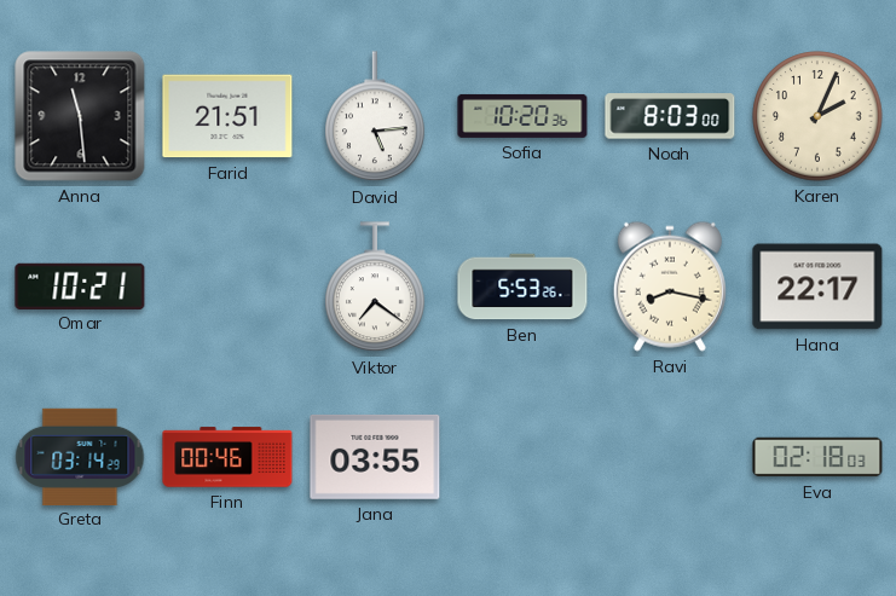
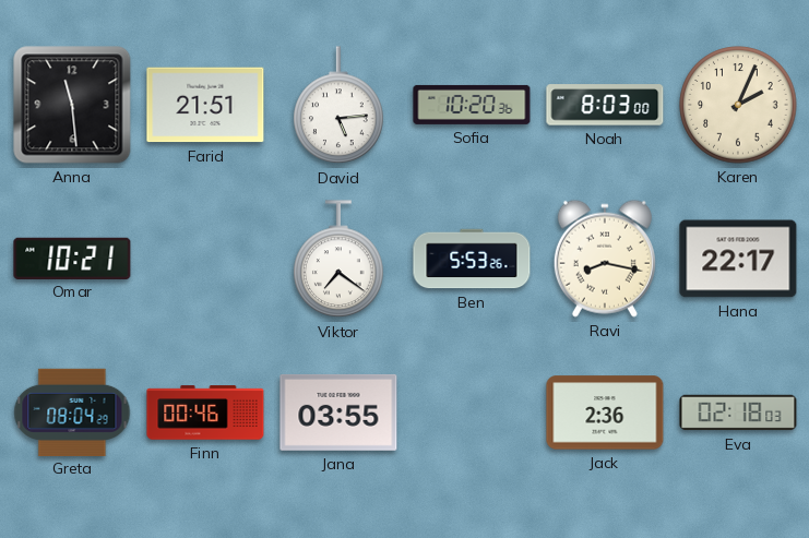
Greta: 03:14 -> 08:04
Jack: none -> 2:36
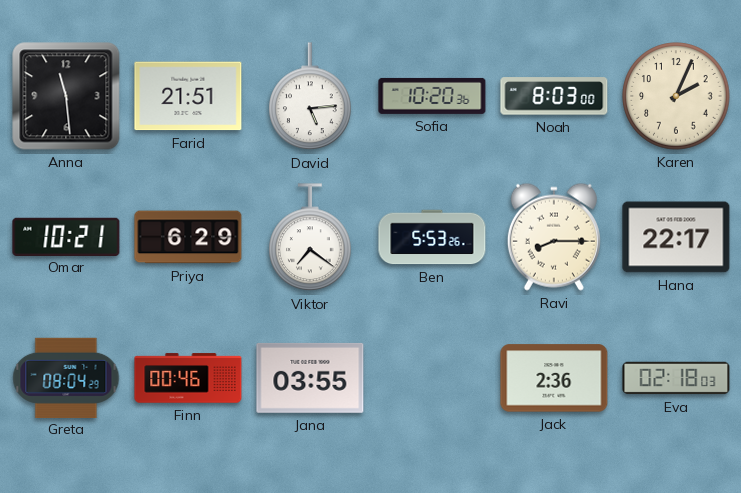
Priya: none -> 6:29
Ravi: 8:17 -> 8:15
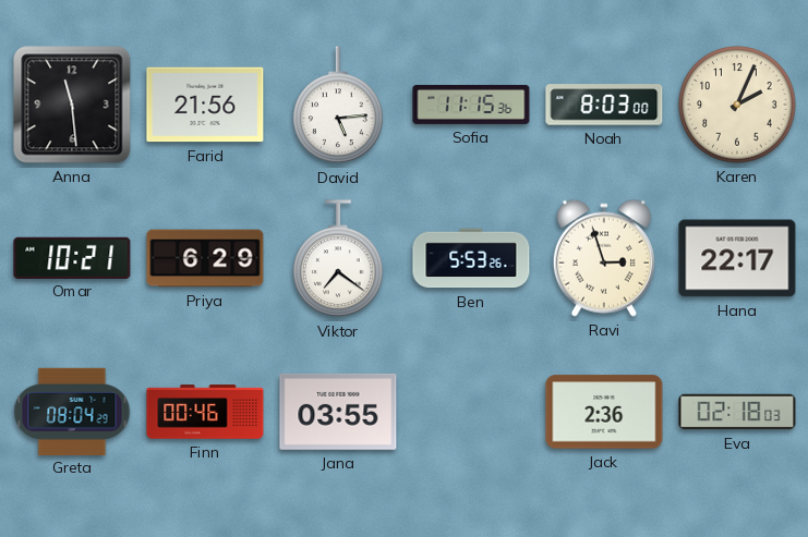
Farid: 21:51 -> 21:56
Sofia: 10:20 -> 11:15
Ravi: 8:15 -> 2:57
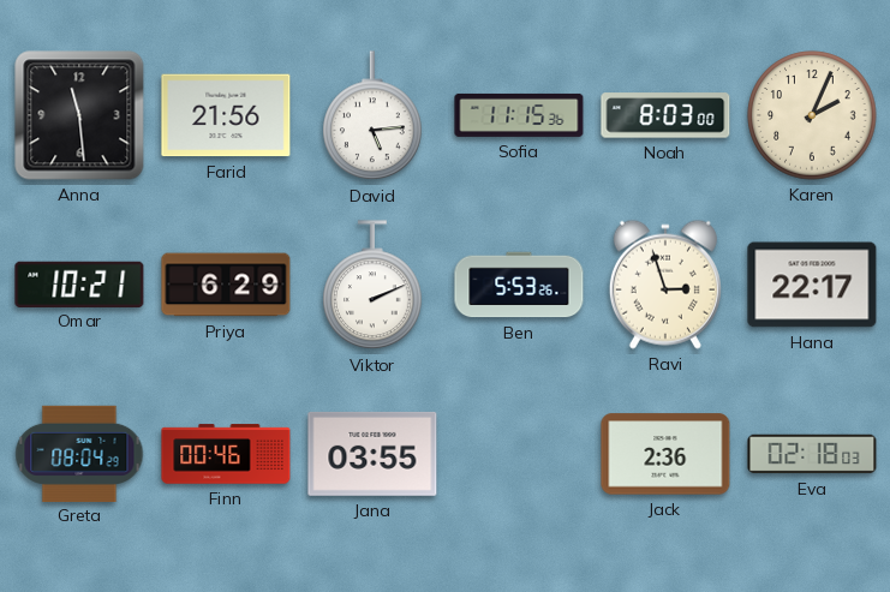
Viktor: 7:21 -> 2:11
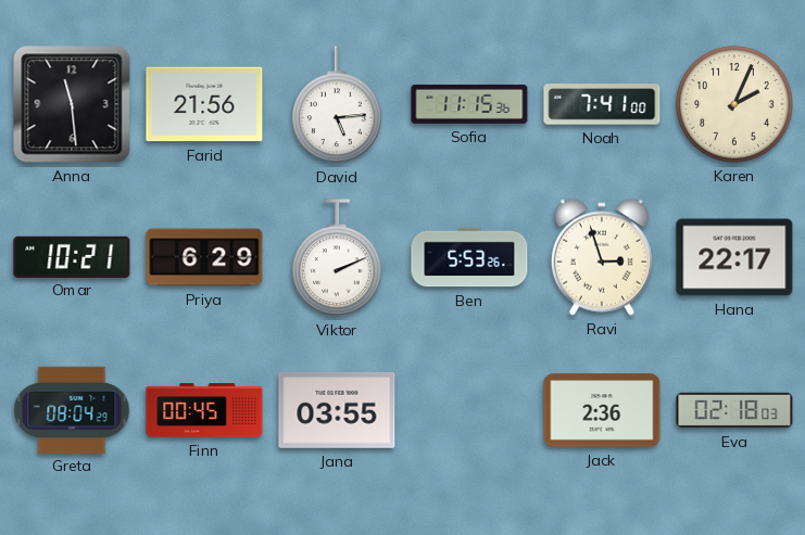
Noah: 8:03 -> 7:41
Finn: 00:46 -> 00:45
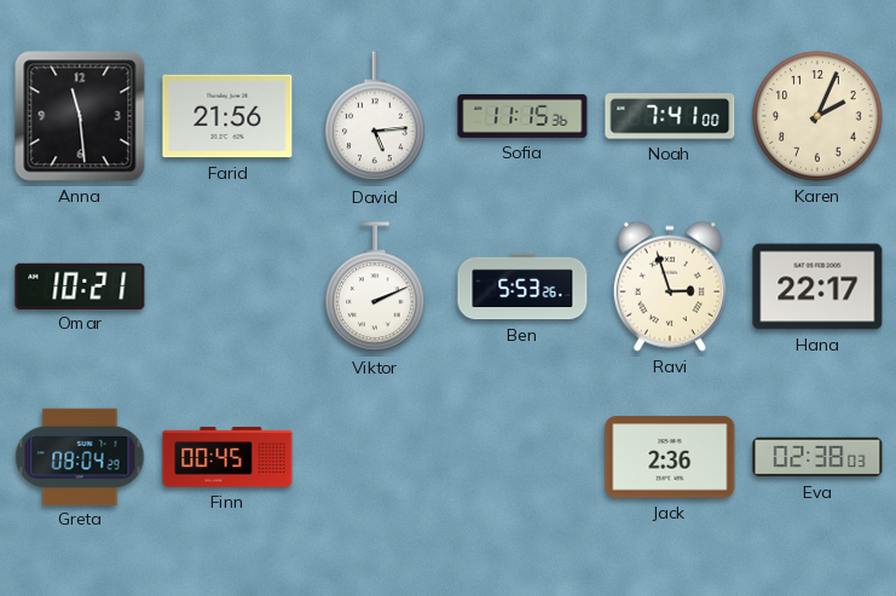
Priya: 6:29 -> none
Jana: 03:55 -> none
Eva: 02:18 -> 02:38
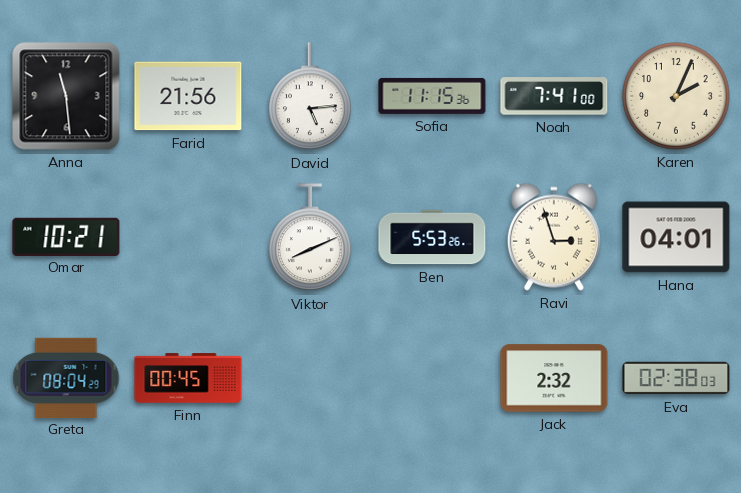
Viktor: 2:11 -> 8:11
Hana: 22:17 -> 04:01
Jack: 2:36 -> 2:32
